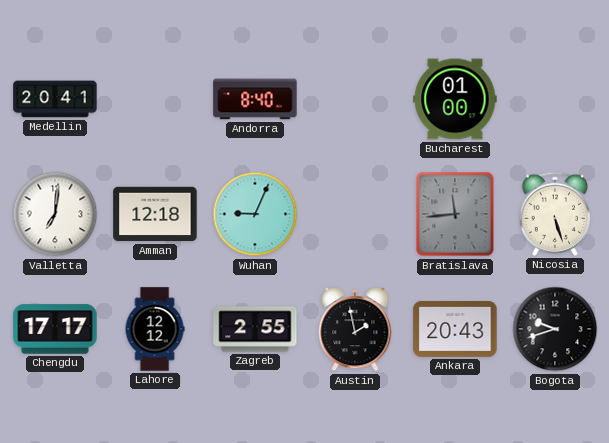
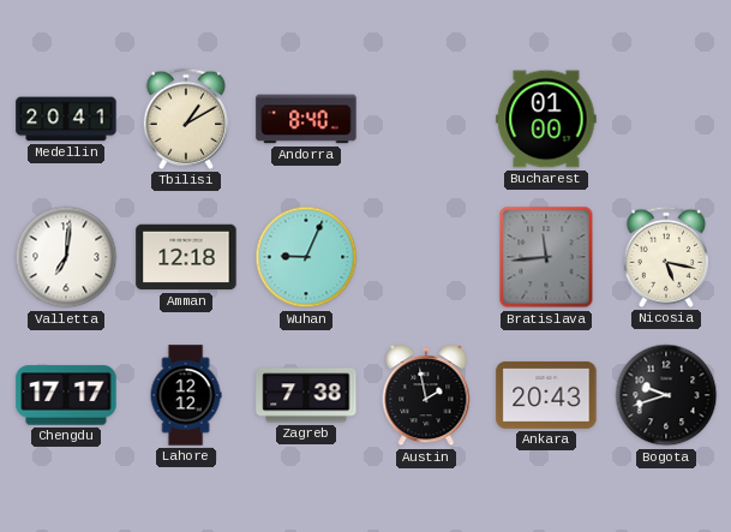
Tbilisi: none -> 1:10
Nicosia: 5:27 -> 5:17
Zagreb: 2:55 -> 7:38
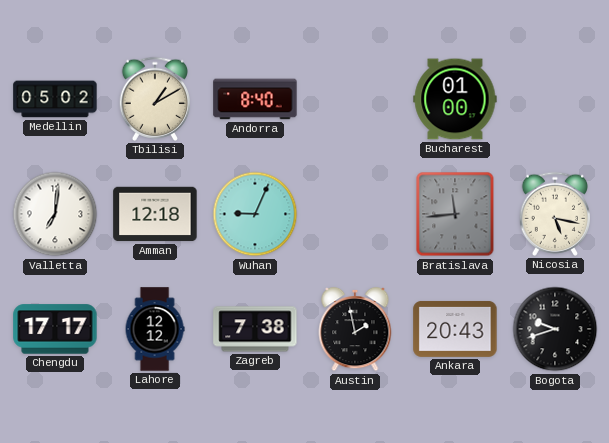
Medellin: 20:41 -> 05:02
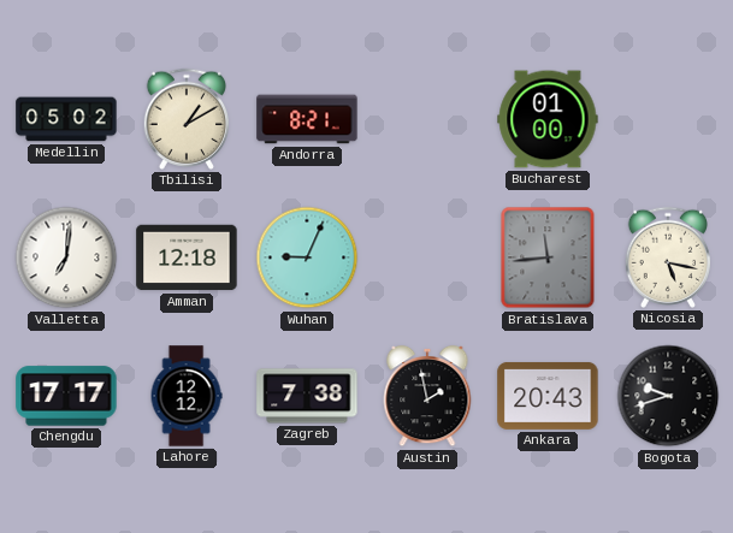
Andorra: 8:40 -> 8:21
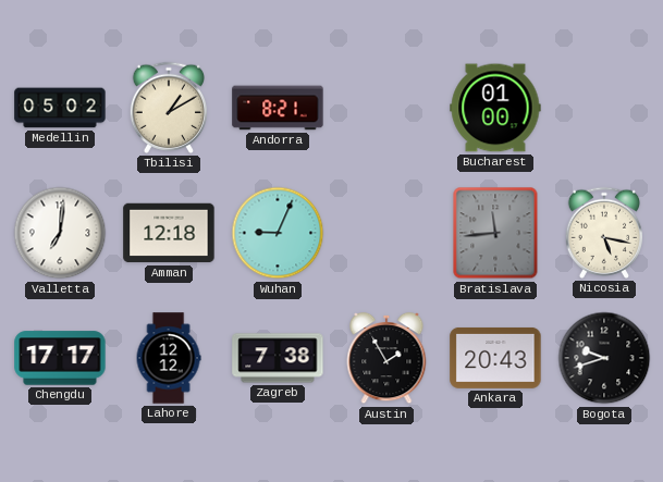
Austin: 1:58 -> 1:55
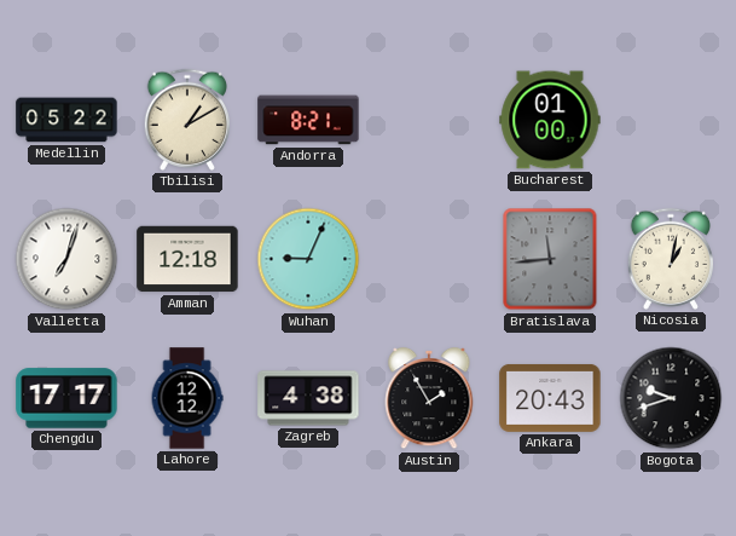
Medellin: 05:02 -> 05:22
Valletta: 7:01 -> 7:03
Nicosia: 5:17 -> 1:02
Zagreb: 7:38 -> 4:38
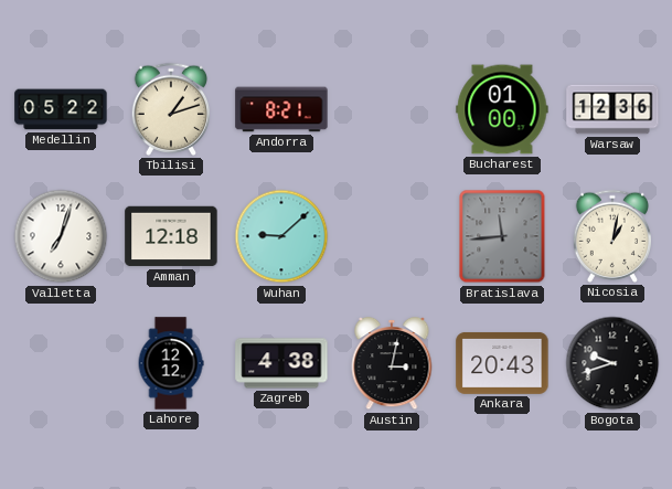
Tbilisi: 1:10 -> 1:12
Warsaw: none -> 12:36
Wuhan: 9:04 -> 9:08
Chengdu: 17:17 -> none
Austin: 1:55 -> 3:02
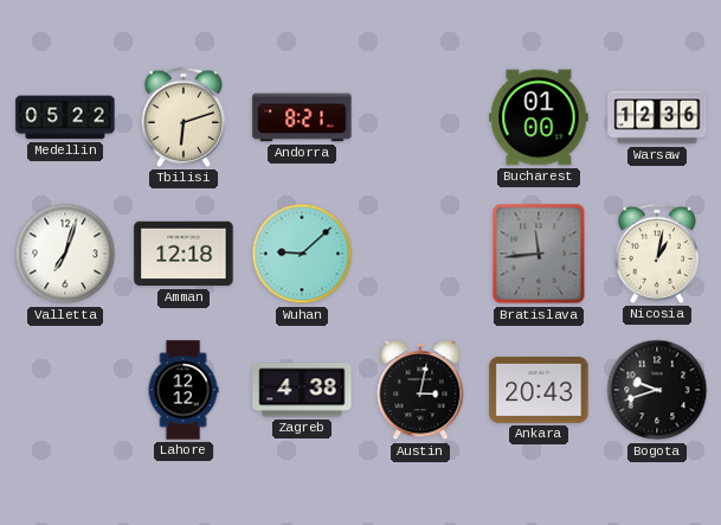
Tbilisi: 1:12 -> 6:12
